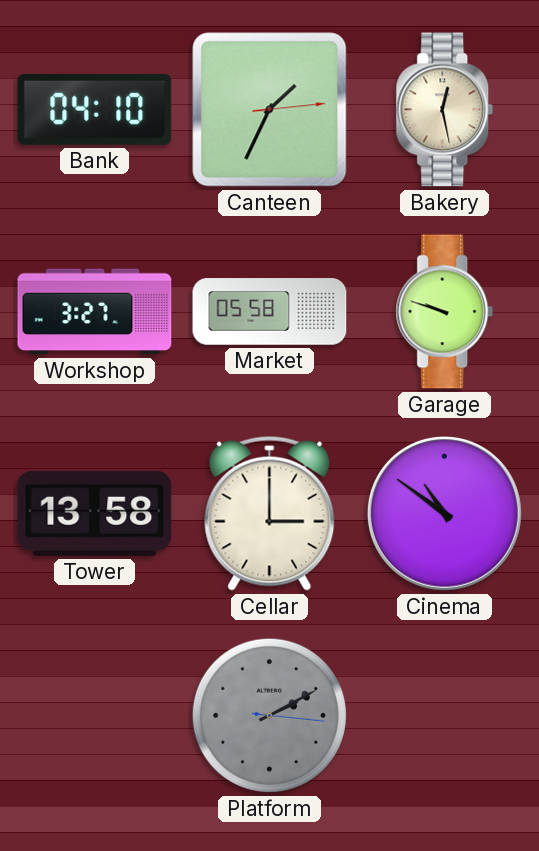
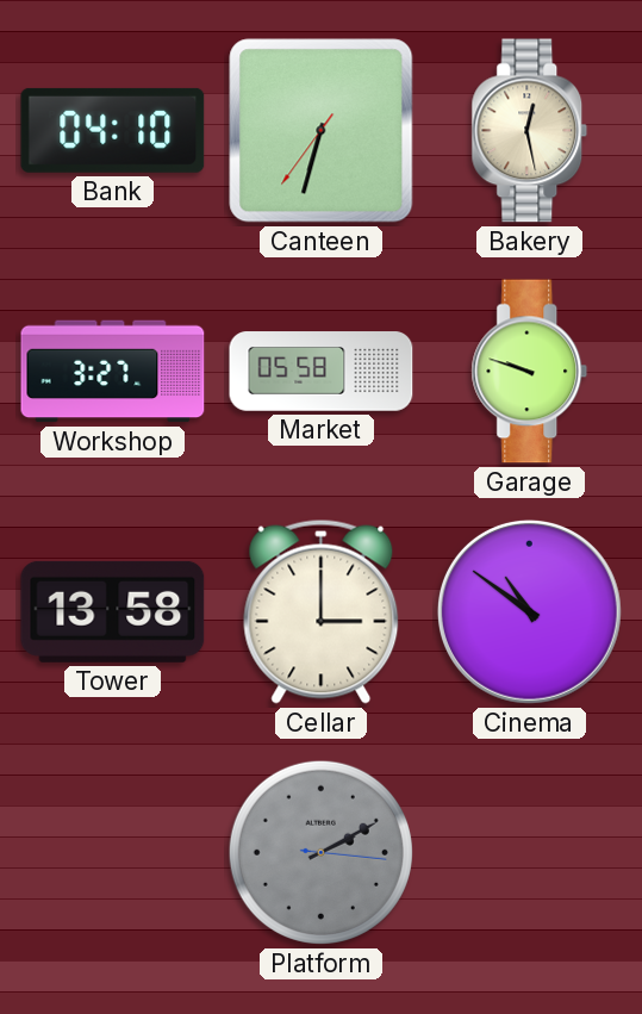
Canteen: 1:34 -> 6:32
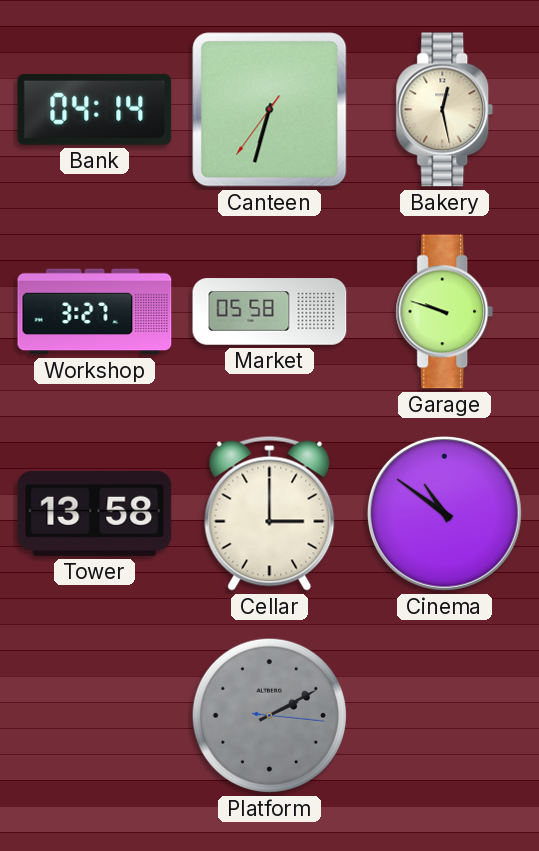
Bank: 04:10 -> 04:14
